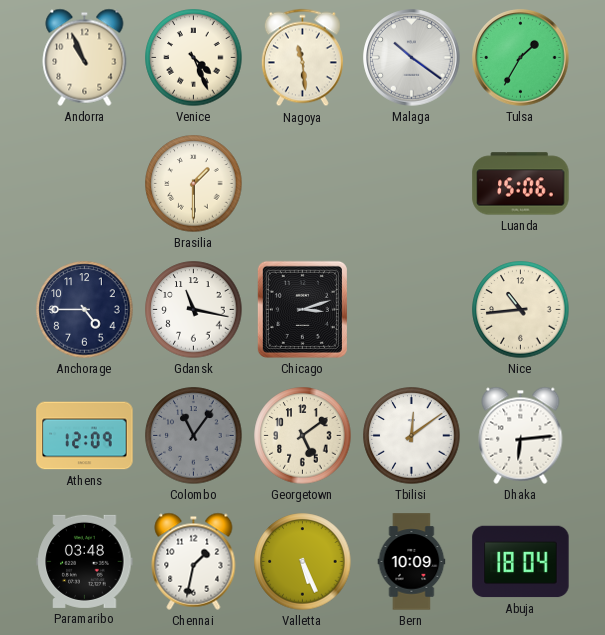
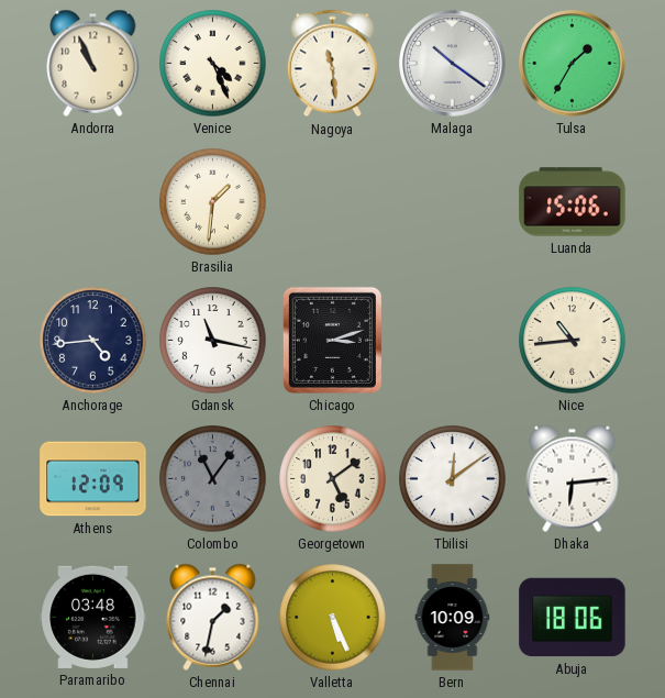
Brasilia: 1:30 -> 1:31
Anchorage: 4:45 -> 4:44
Abuja: 18:04 -> 18:06
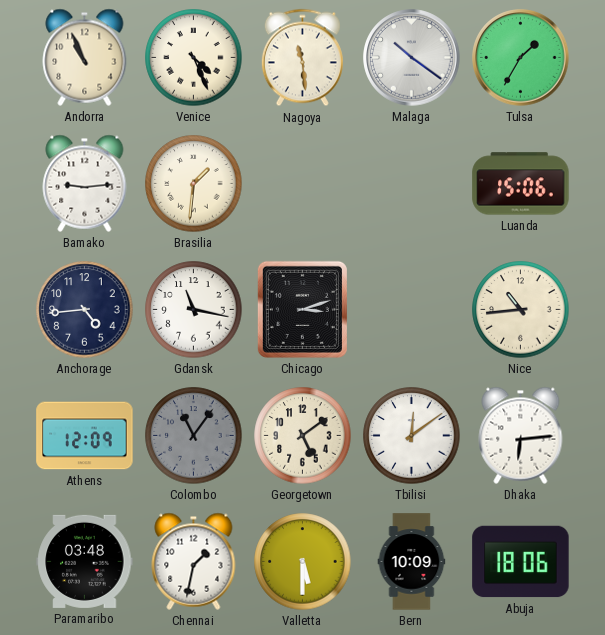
Bamako: none -> 9:14
Valletta: 5:26 -> 5:30
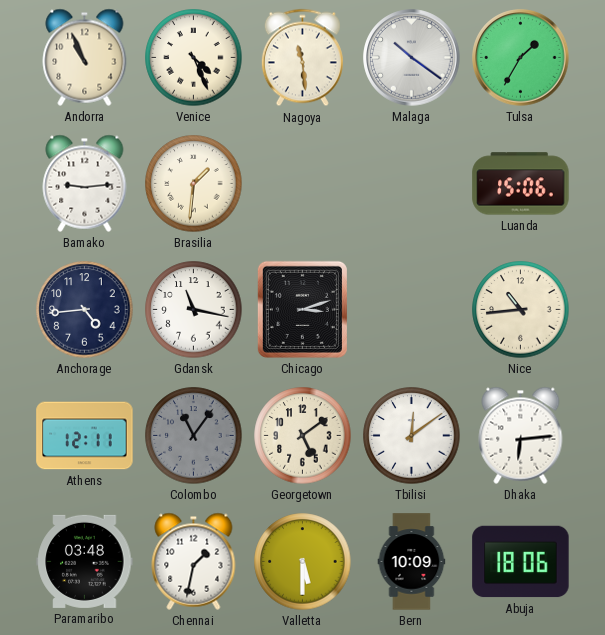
Athens: 12:09 -> 12:11
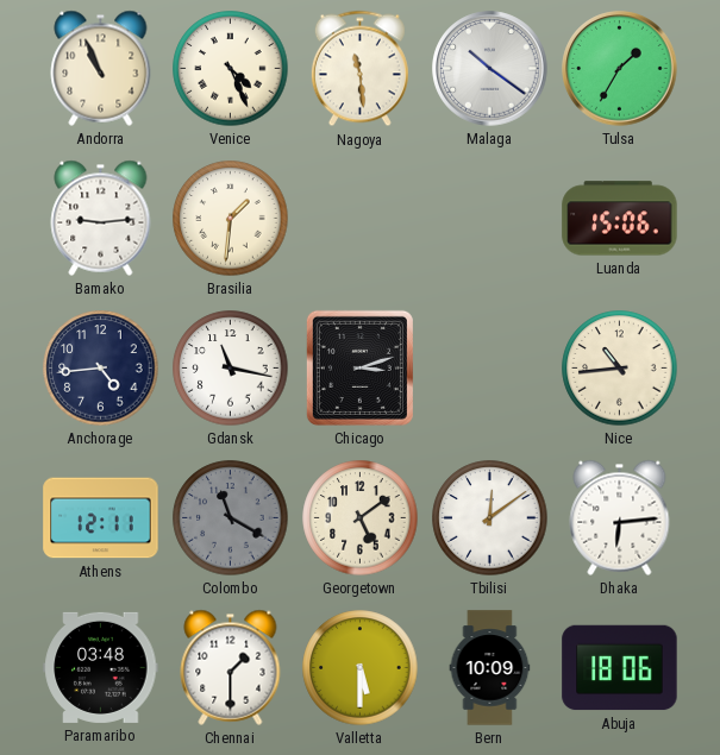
Colombo: 11:06 -> 11:20
Chennai: 1:32 -> 1:30
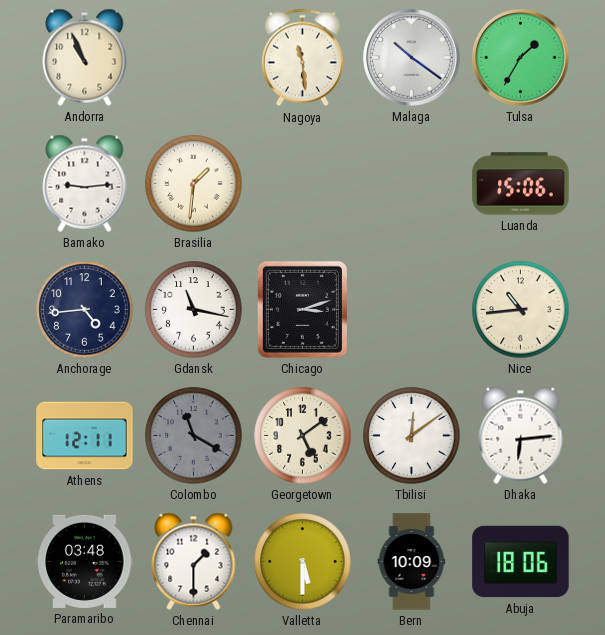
Venice: 4:26 -> none
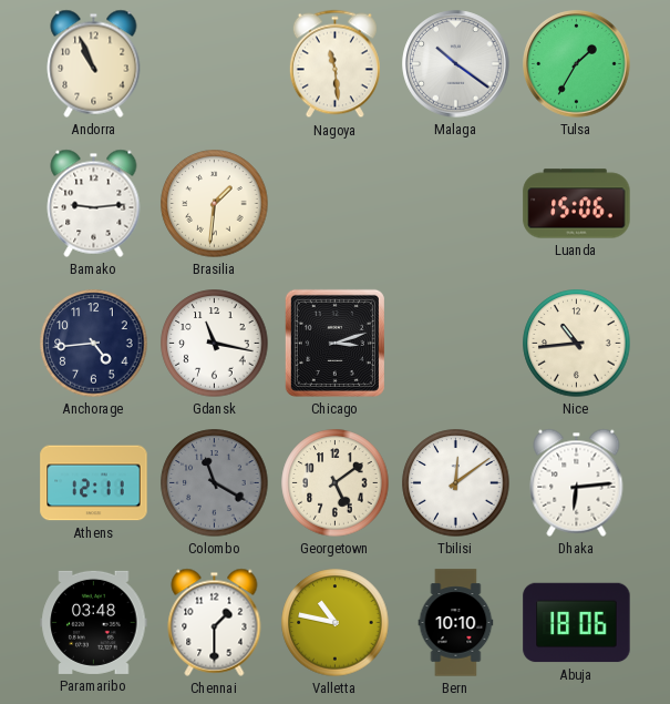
Valletta: 5:30 -> 10:47
Bern: 10:09 -> 10:10
